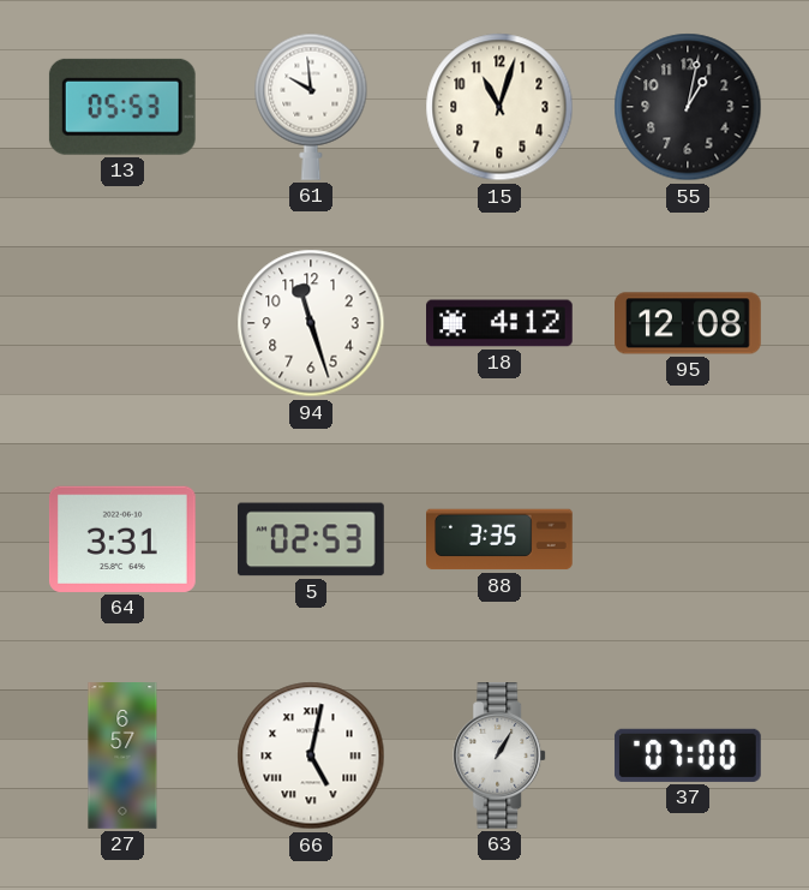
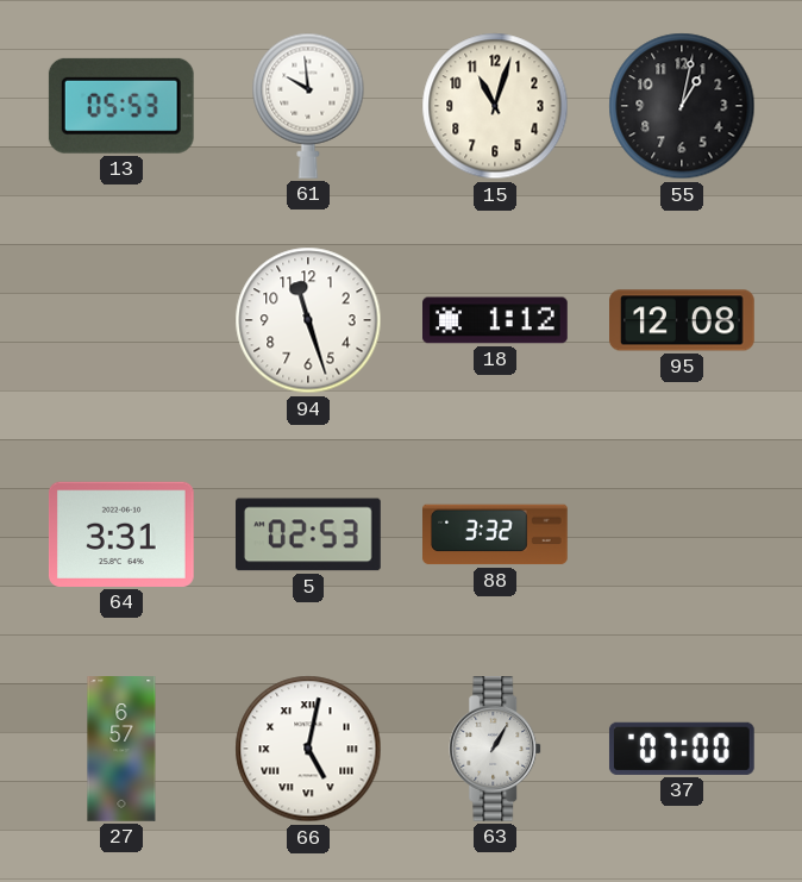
18: 4:12 -> 1:12
88: 3:35 -> 3:32
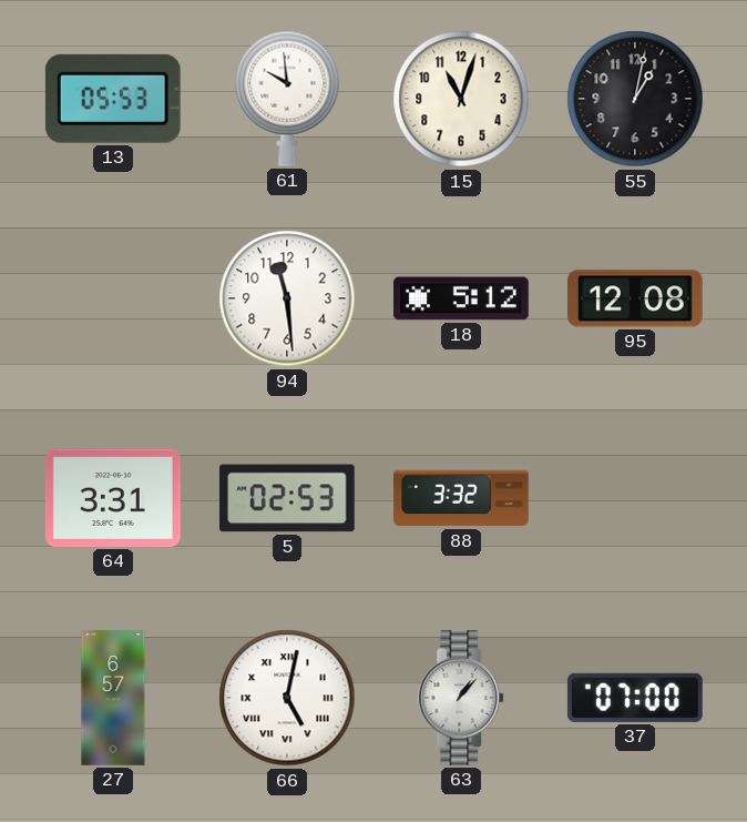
94: 11:27 -> 11:29
18: 1:12 -> 5:12
63: 1:05 -> 1:07
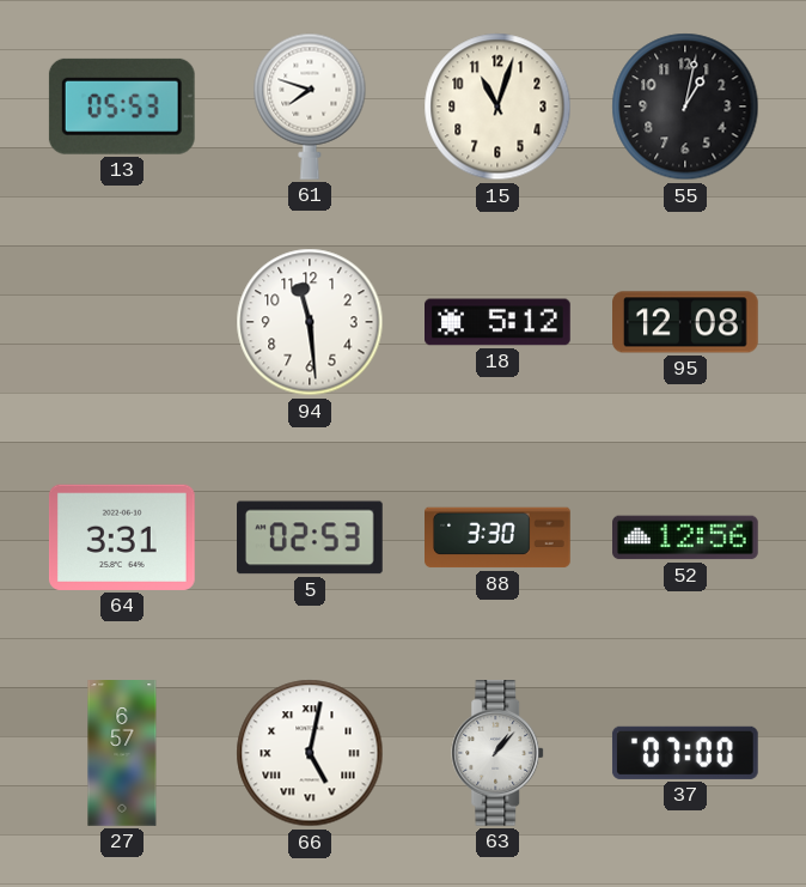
61: 9:59 -> 7:48
88: 3:32 -> 3:30
52: none -> 12:56
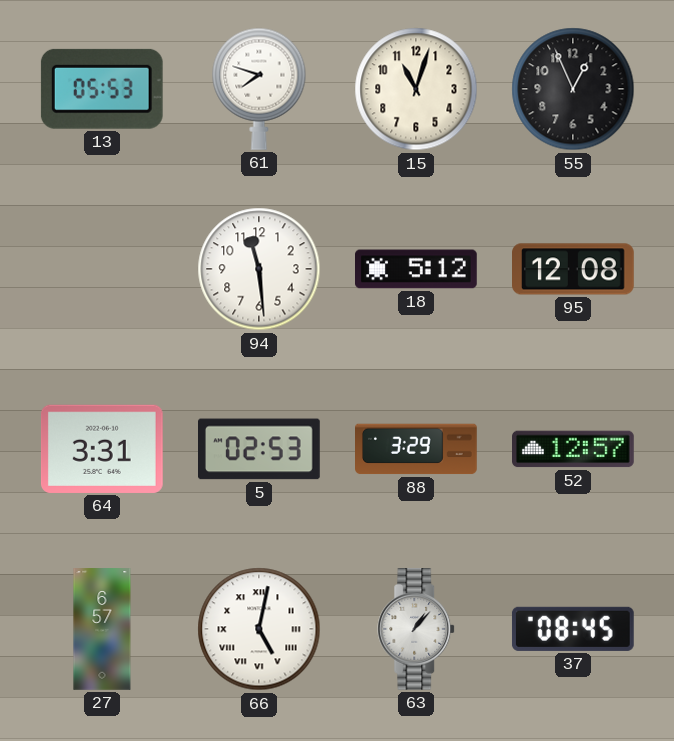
55: 1:02 -> 12:56
88: 3:30 -> 3:29
52: 12:56 -> 12:57
37: 07:00 -> 08:45
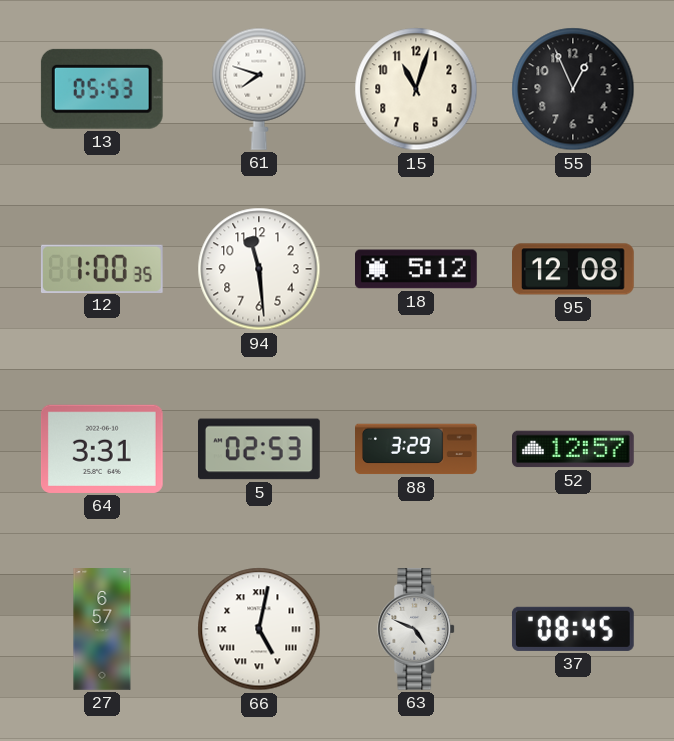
12: none -> 1:00
63: 1:07 -> 4:49
